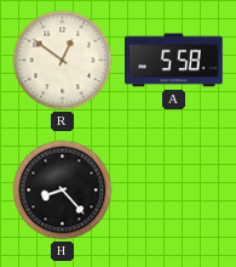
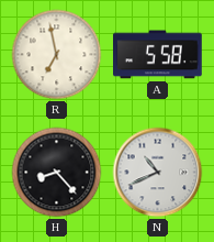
R: 12:51 -> 6:58
N: none -> 10:41
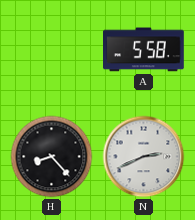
R: 6:58 -> none
N: 10:41 -> 2:41
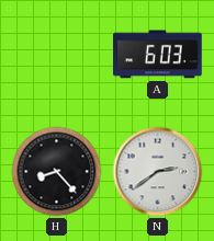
A: 5:58 -> 6:03
N: 2:41 -> 2:39
